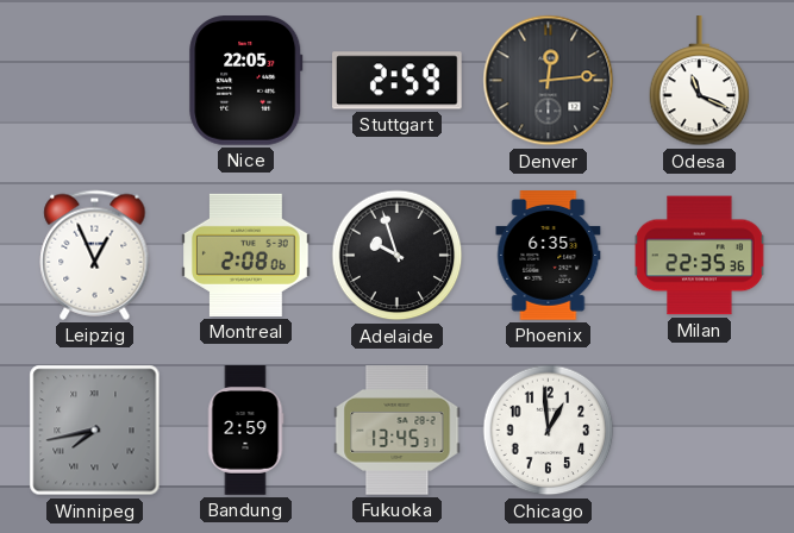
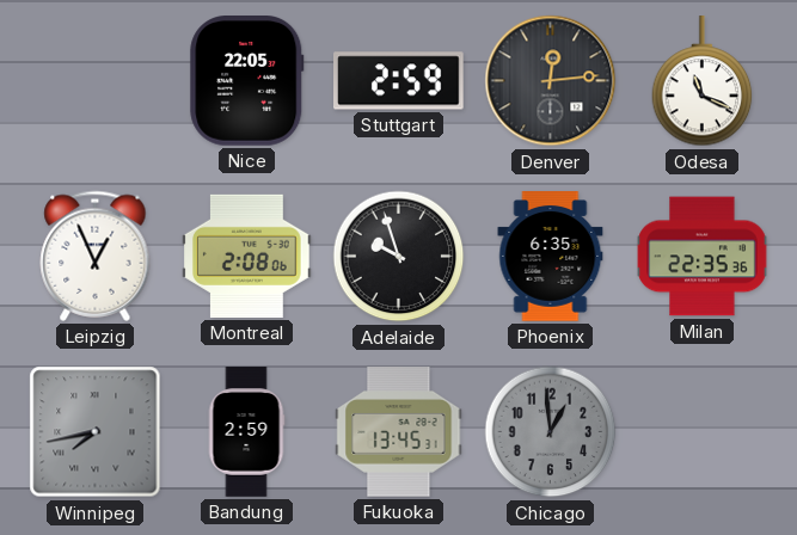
Chicago dial: white -> grey
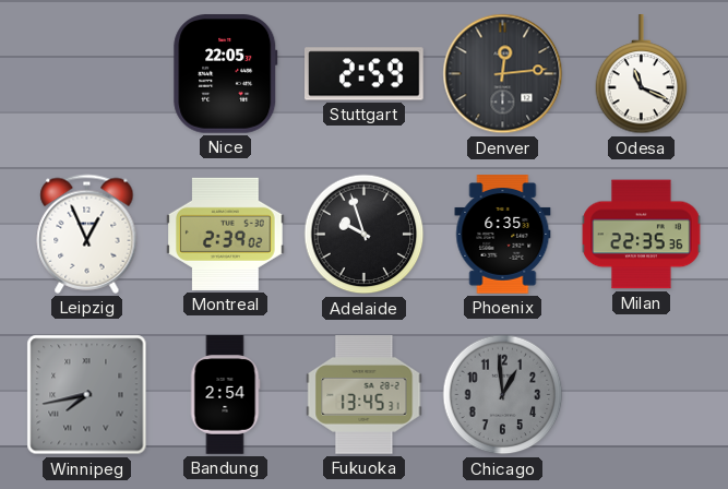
Montreal: 2:08 -> 2:39
Bandung: 2:59 -> 2:54
